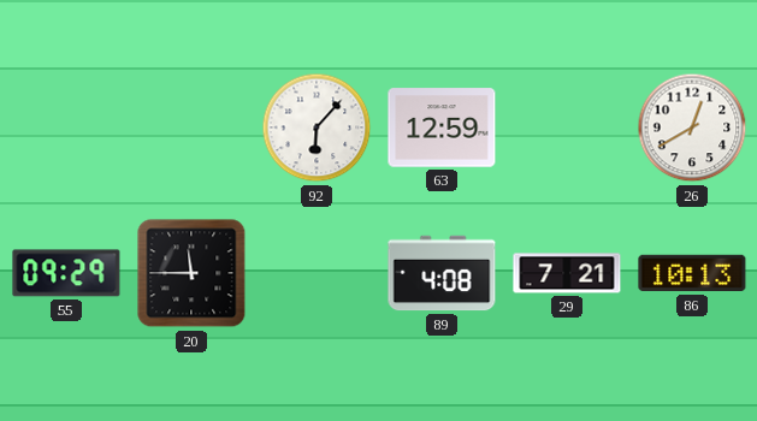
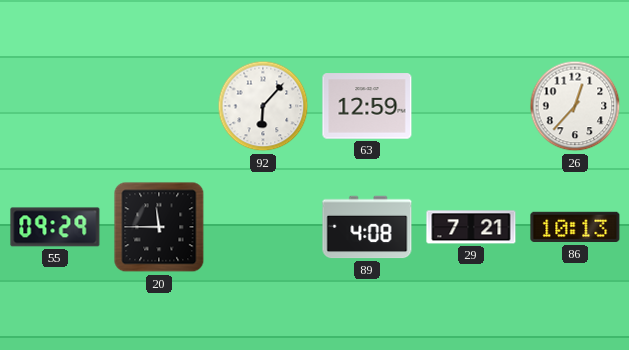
26: 12:40 -> 12:37
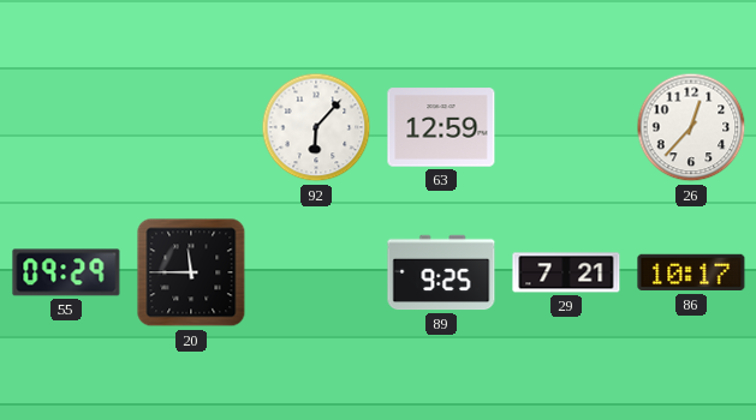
89: 4:08 -> 9:25
86: 10:13 -> 10:17
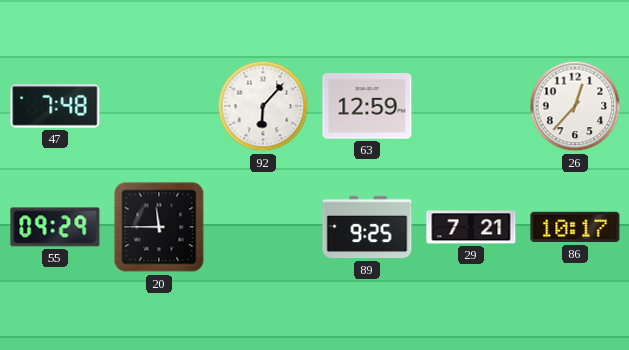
47: none -> 7:48
